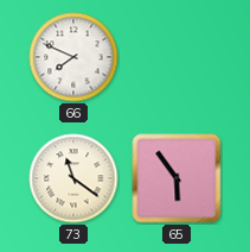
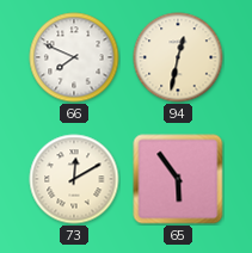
94: none -> 12:32
73: 11:21 -> 12:10
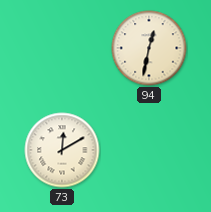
66: 7:49 -> none
65: 5:54 -> none
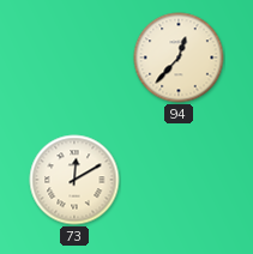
94: 12:32 -> 12:37
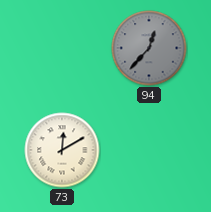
94 dial: cream -> grey
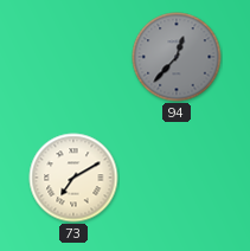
73: 12:10 -> 7:10
